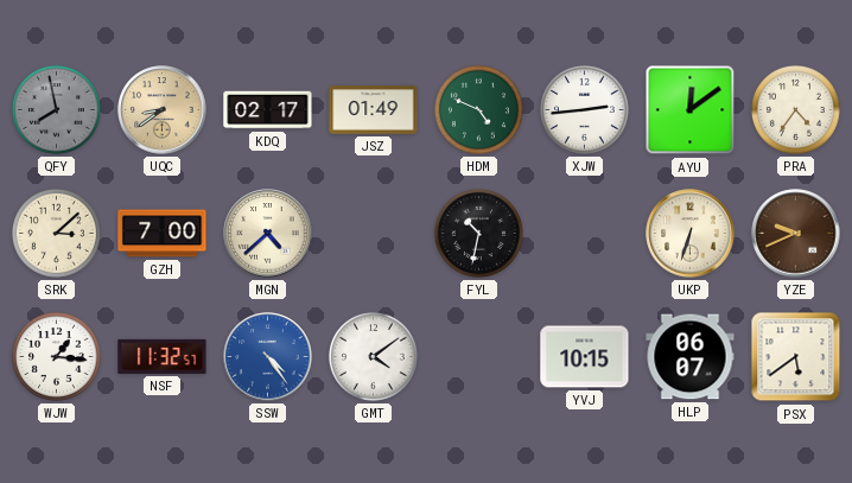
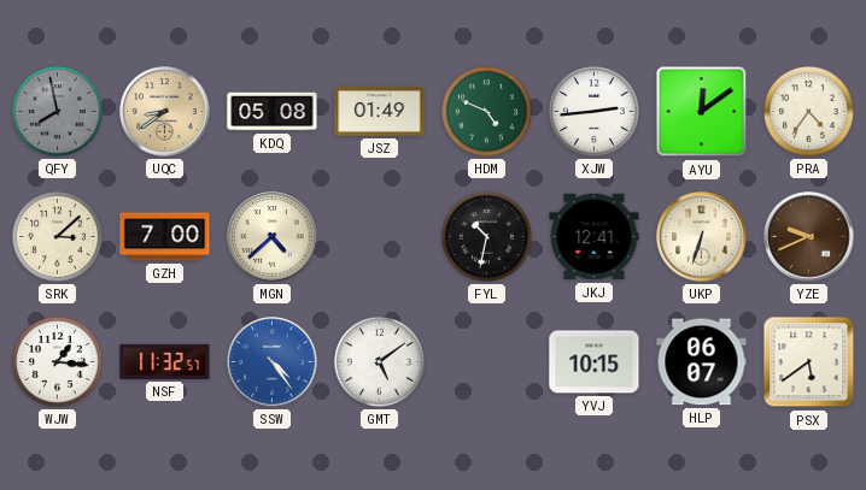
KDQ: 02:17 -> 05:08
JKJ: none -> 12:41
GMT: 4:09 -> 5:09
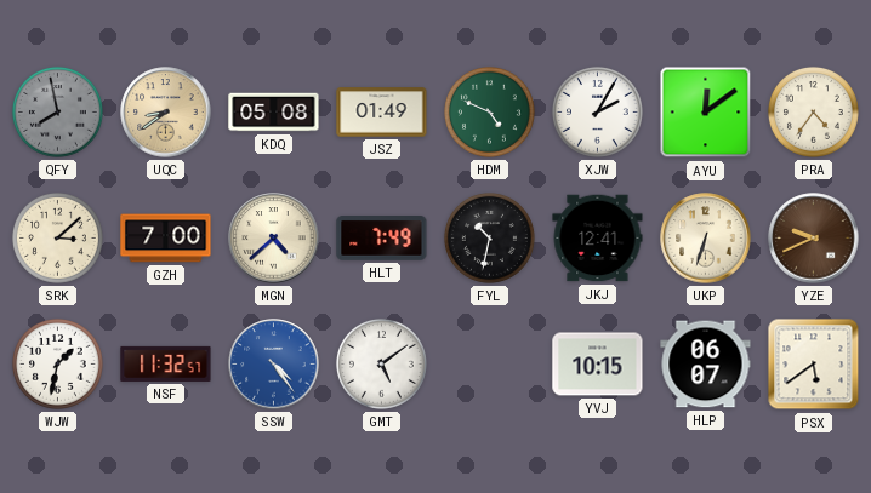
XJW: 2:44 -> 2:05
HLT: none -> 7:49
WJW: 1:16 -> 1:32
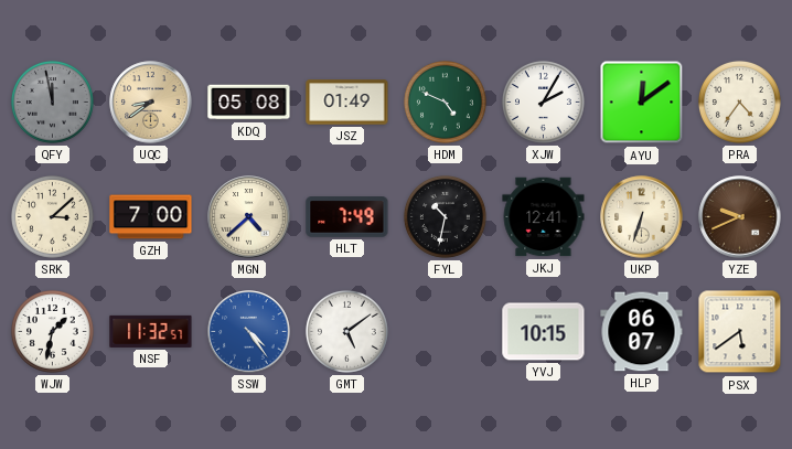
QFY: 7:58 -> 11:58
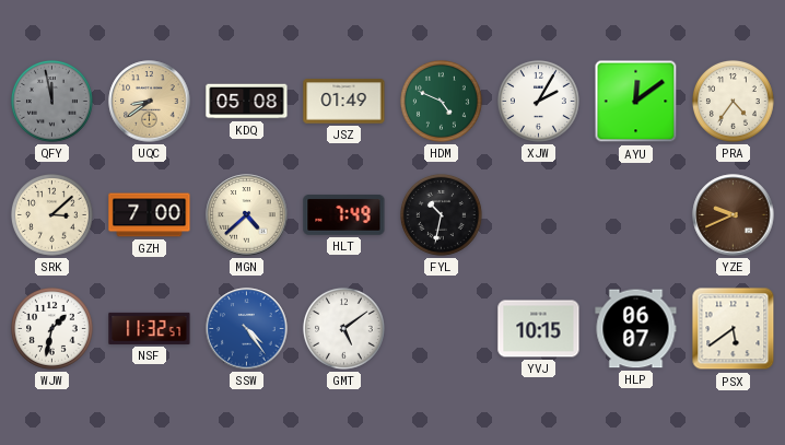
JKJ: 12:41 -> none
UKP: 6:33 -> none
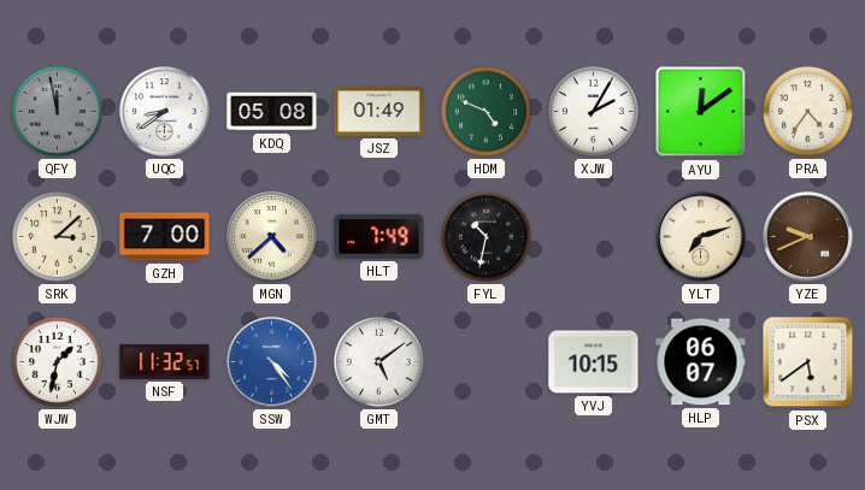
UQC dial: champagne -> white
YLT: none -> 7:12
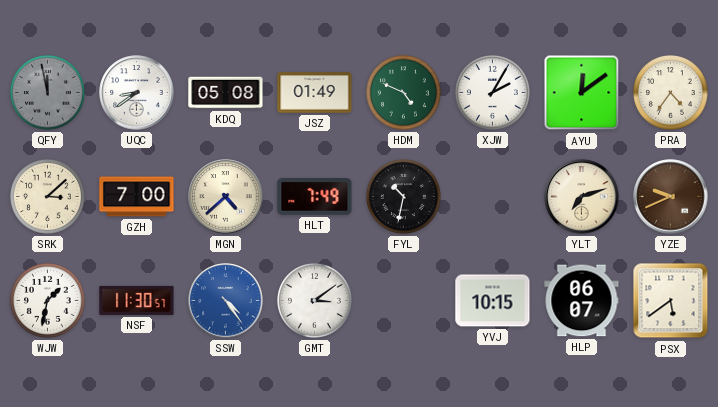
NSF: 11:32 -> 11:30
GMT: 5:09 -> 3:09
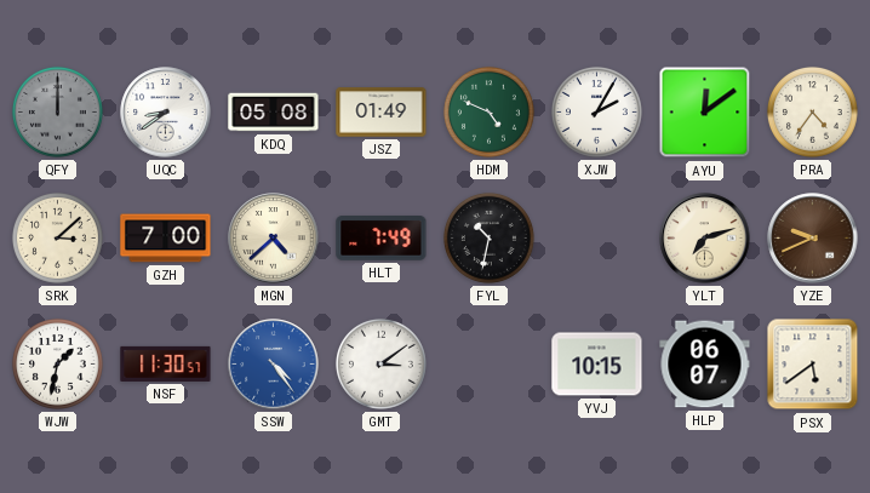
QFY: 11:58 -> 12:00
